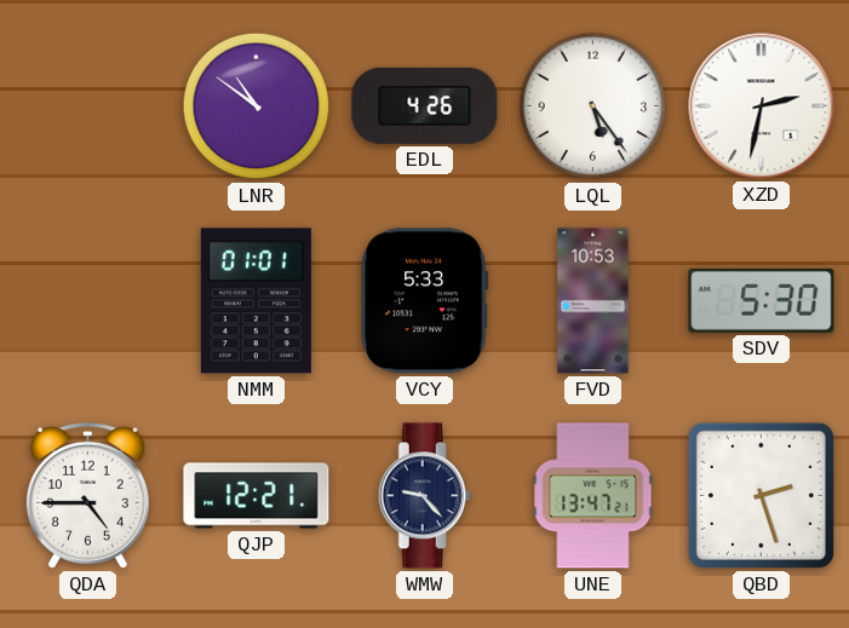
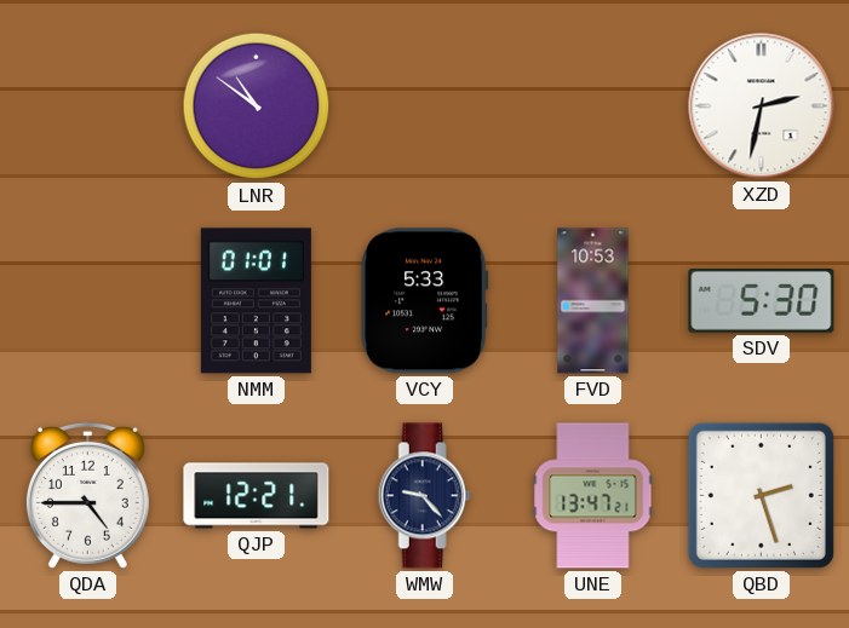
EDL: 4:26 -> none
LQL: 5:24 -> none
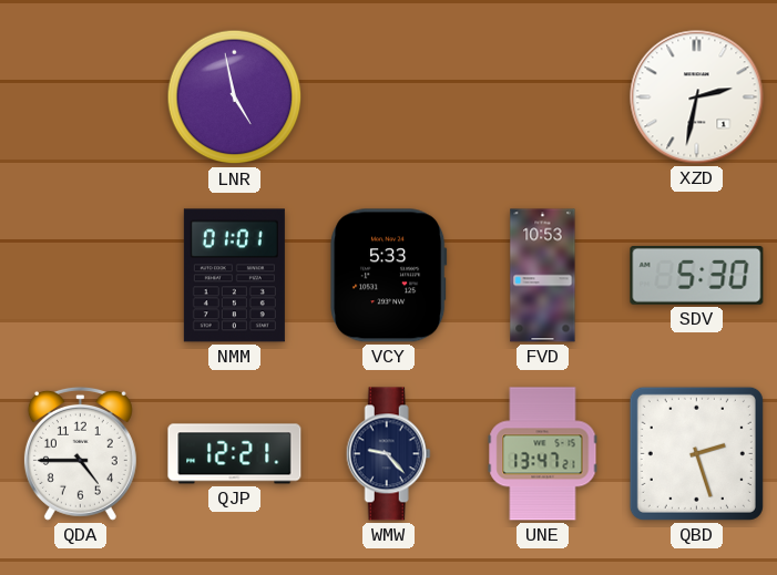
LNR: 10:51 -> 4:58
